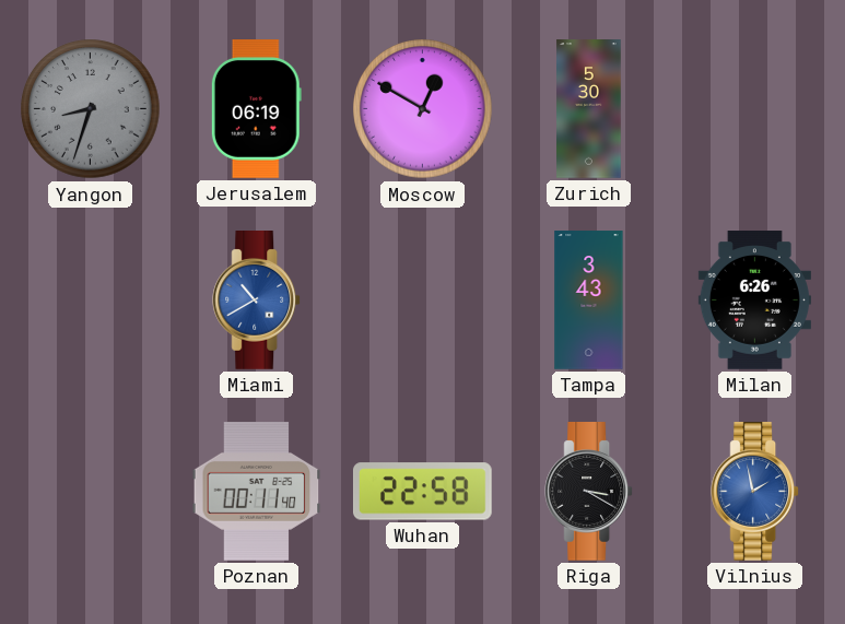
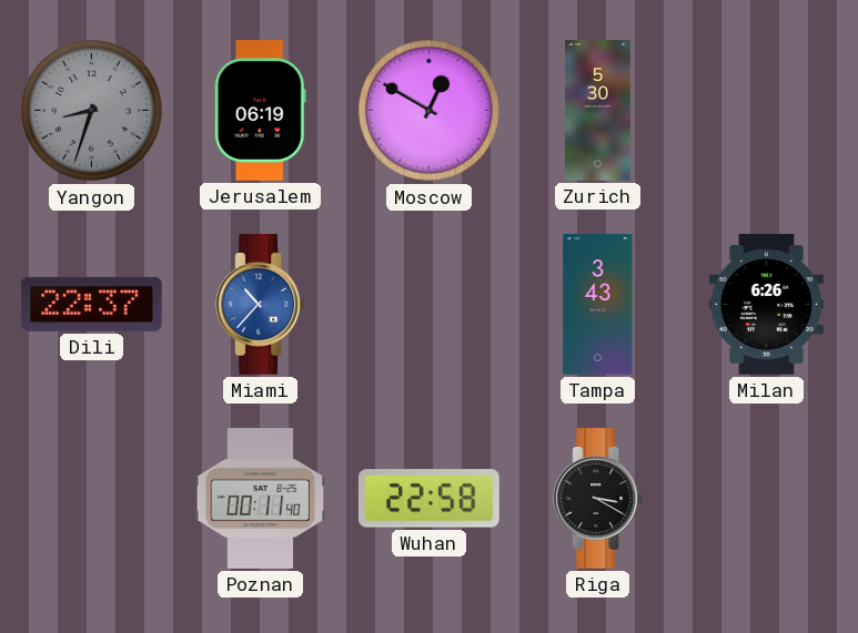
Dili: none -> 22:37
Miami: 10:40 -> 10:37
Vilnius: 1:58 -> none
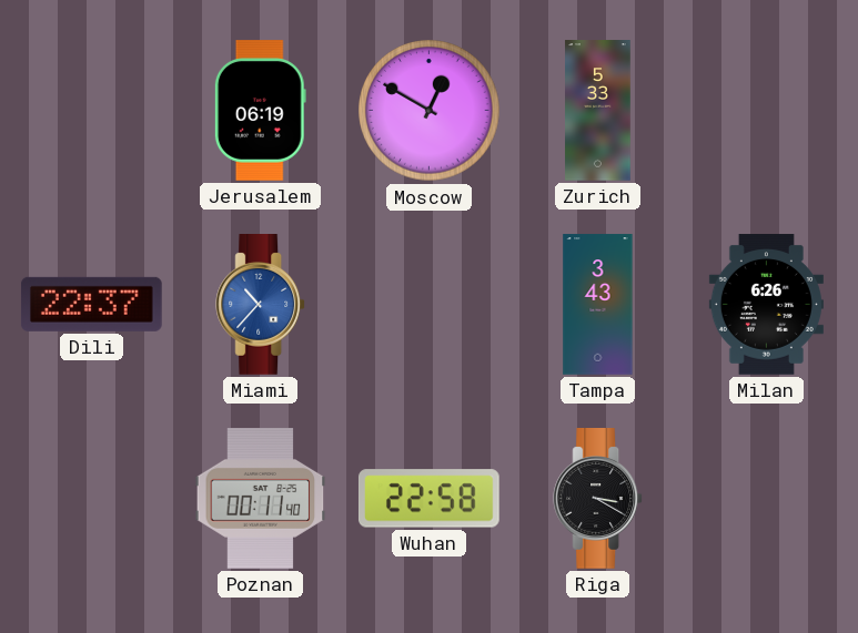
Yangon: 8:33 -> none
Zurich: 5:30 -> 5:33
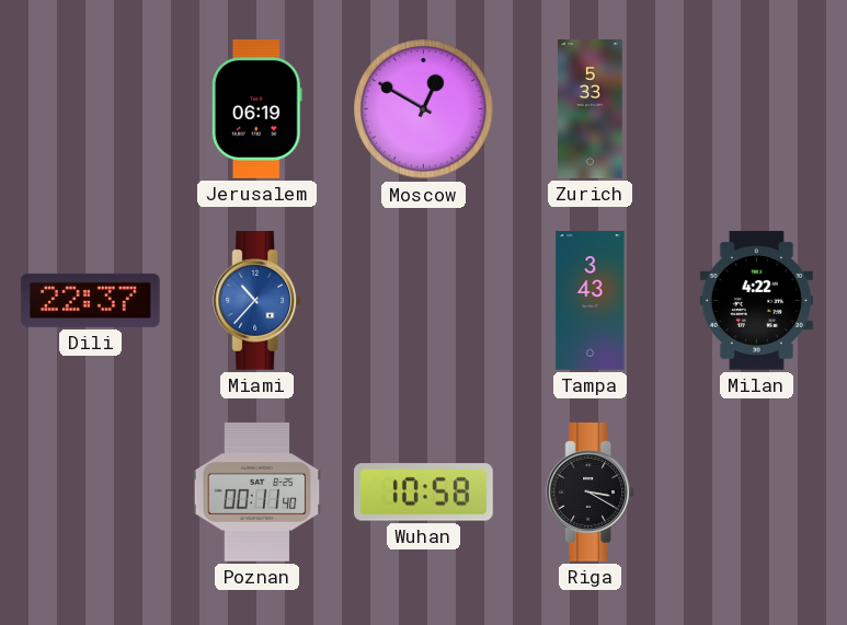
Milan: 6:26 -> 4:22
Wuhan: 22:58 -> 10:58
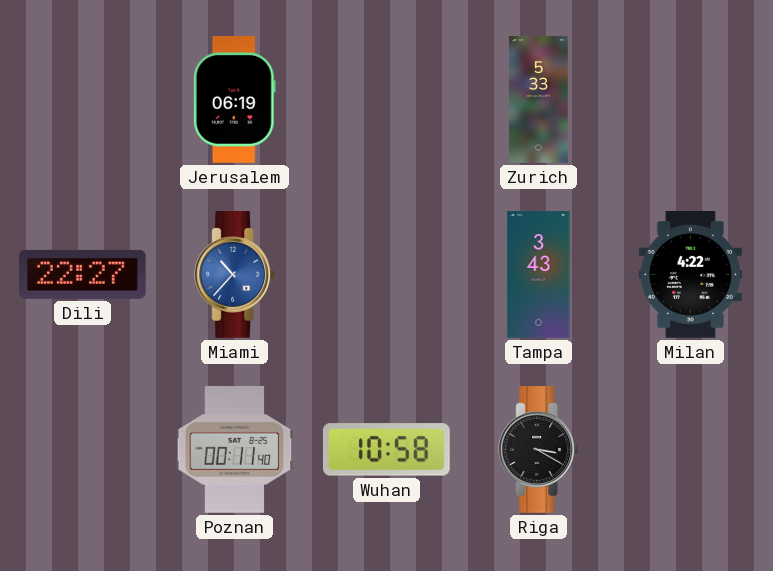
Moscow: 12:50 -> none
Dili: 22:37 -> 22:27
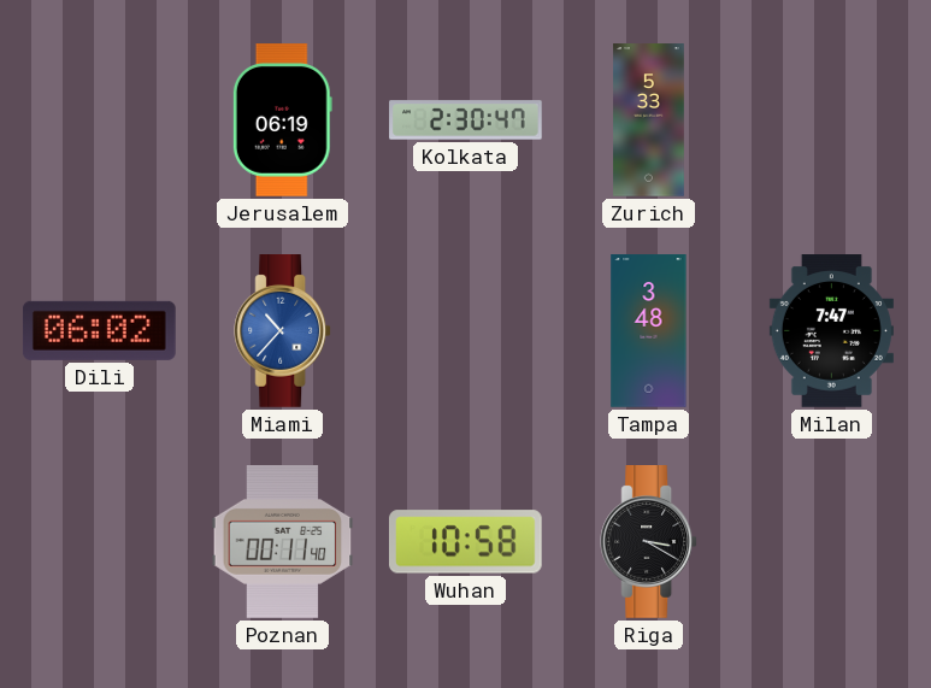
Kolkata: none -> 2:30
Dili: 22:27 -> 06:02
Tampa: 3:43 -> 3:48
Milan: 4:22 -> 7:47
